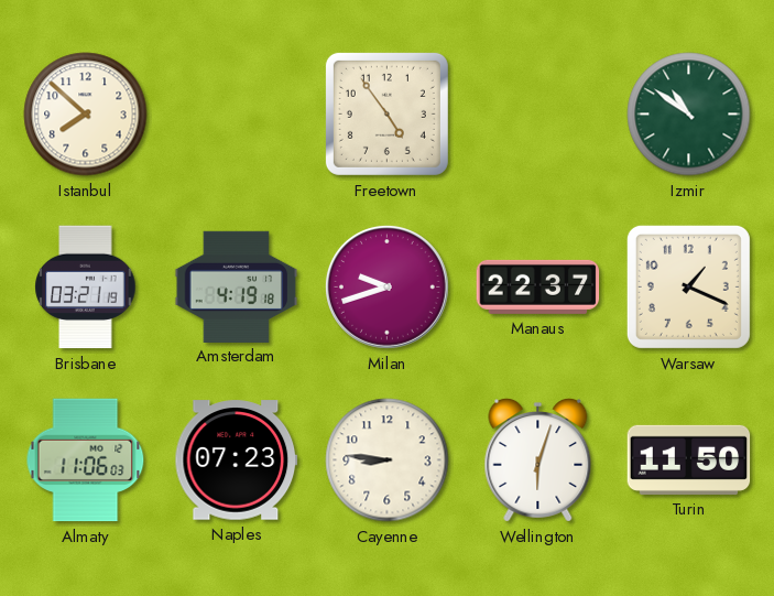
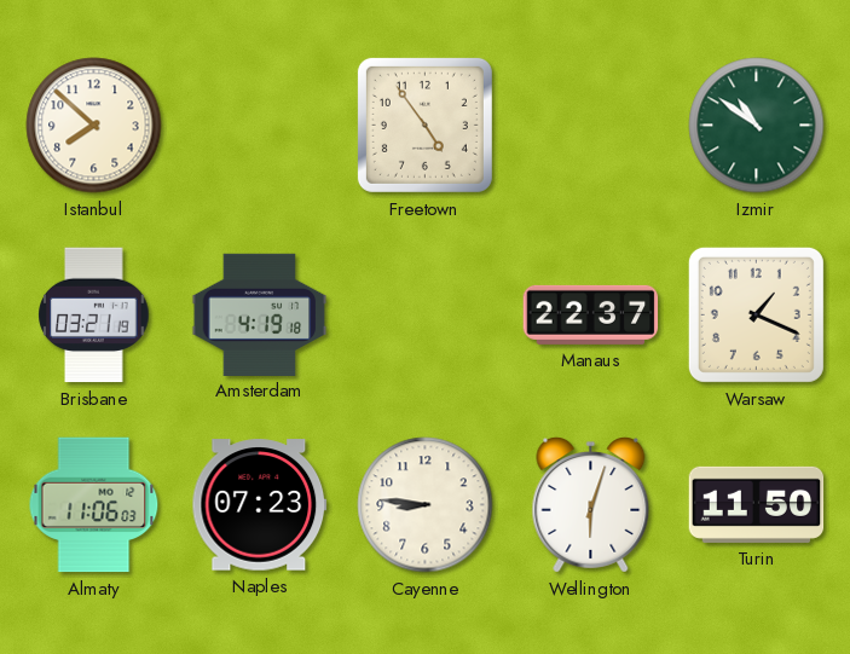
Milan: 9:42 -> none
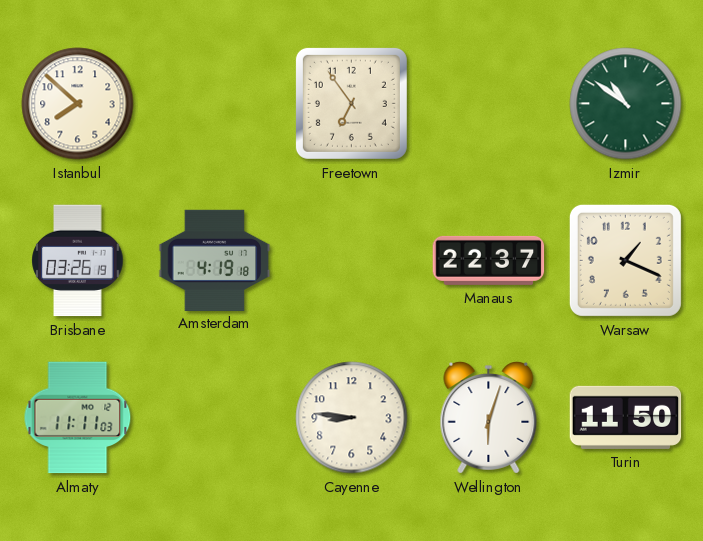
Freetown: 4:54 -> 6:54
Brisbane: 03:21 -> 03:26
Almaty: 11:06 -> 11:11
Naples: 07:23 -> none
